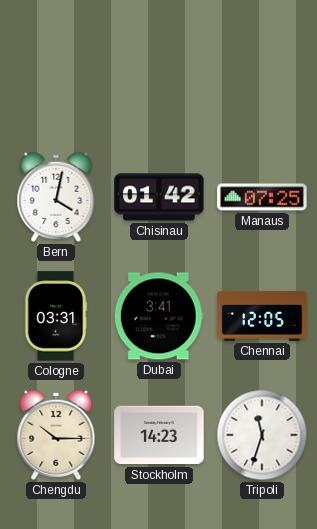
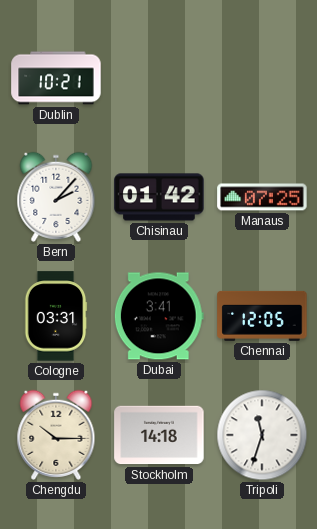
Dublin: none -> 10:21
Bern: 4:02 -> 2:07
Stockholm: 14:23 -> 14:18
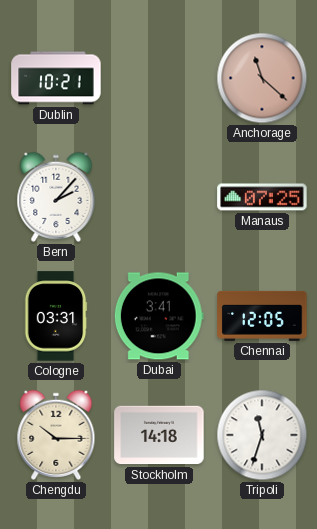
Anchorage: none -> 11:22
Chisinau: 01:42 -> none
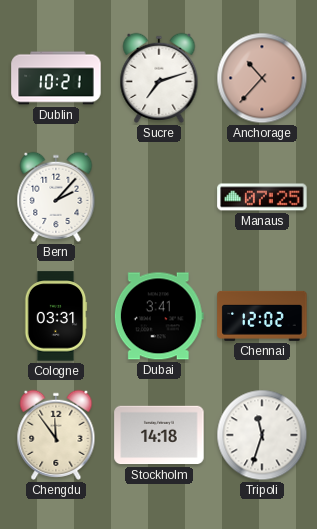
Sucre: none -> 7:12
Anchorage: 11:22 -> 10:37
Chennai: 12:05 -> 12:02
Chengdu: 10:15 -> 11:54
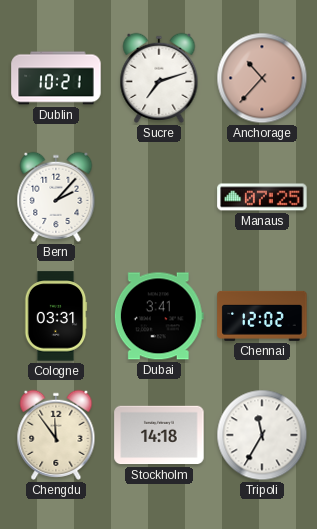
Tripoli: 11:33 -> 11:35
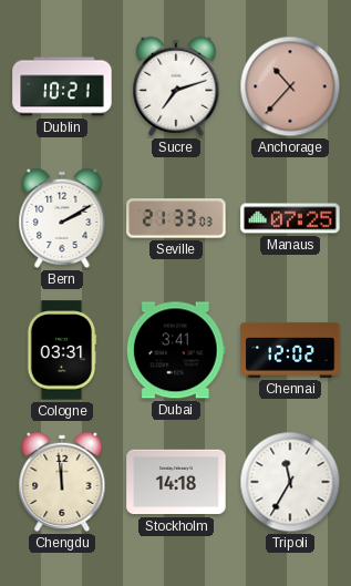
Bern: 2:07 -> 2:10
Seville: none -> 21:33
Chengdu: 11:54 -> 11:59
